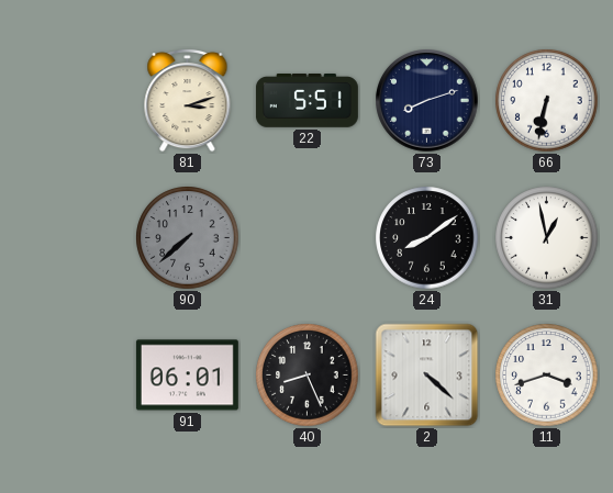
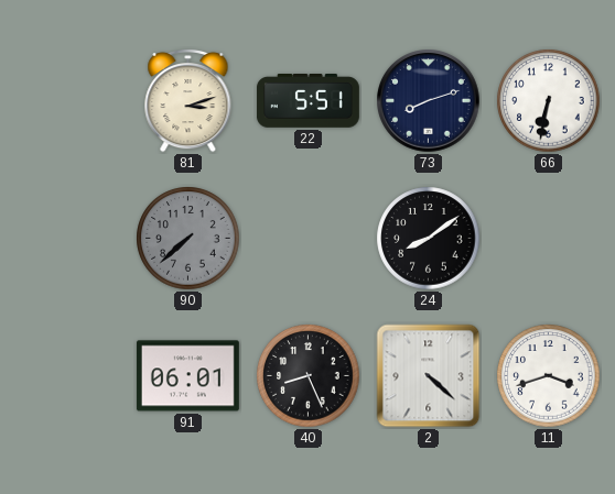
31: 12:58 -> none
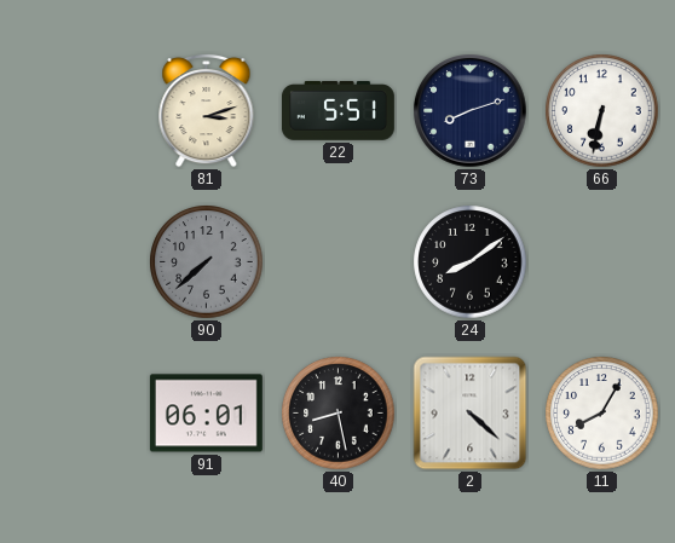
40: 8:26 -> 8:28
11: 3:42 -> 8:05
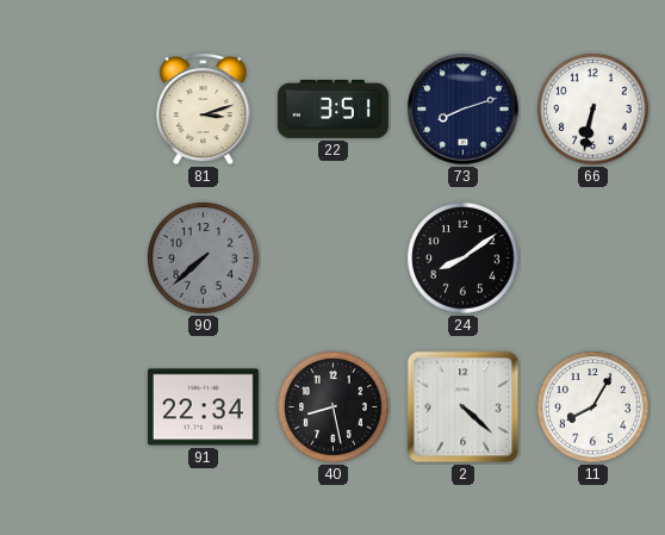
22: 5:51 -> 3:51
91: 06:01 -> 22:34
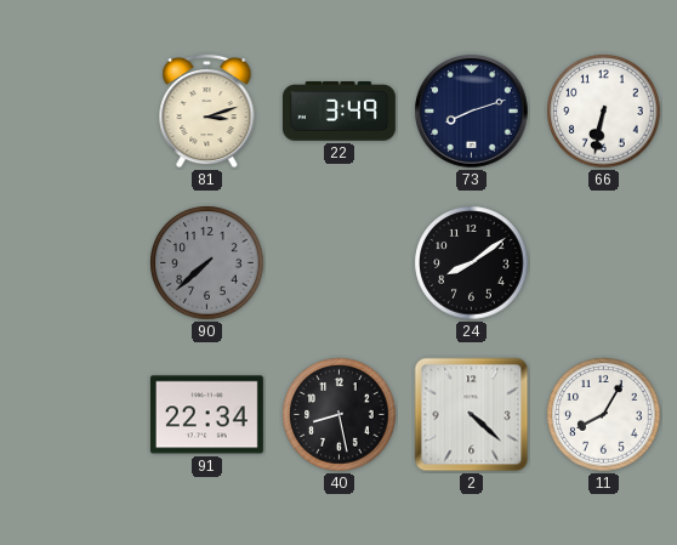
22: 3:51 -> 3:49
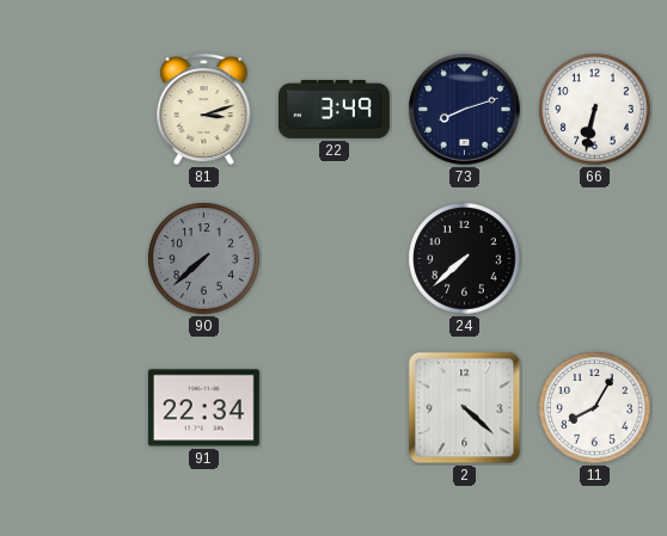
24: 8:09 -> 7:38
40: 8:28 -> none
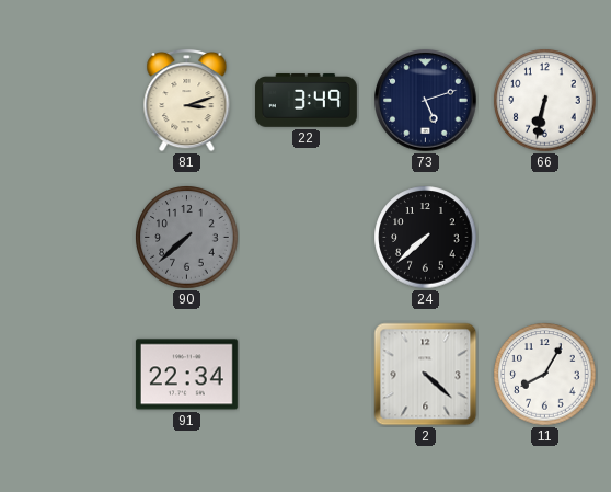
73: 8:12 -> 5:12
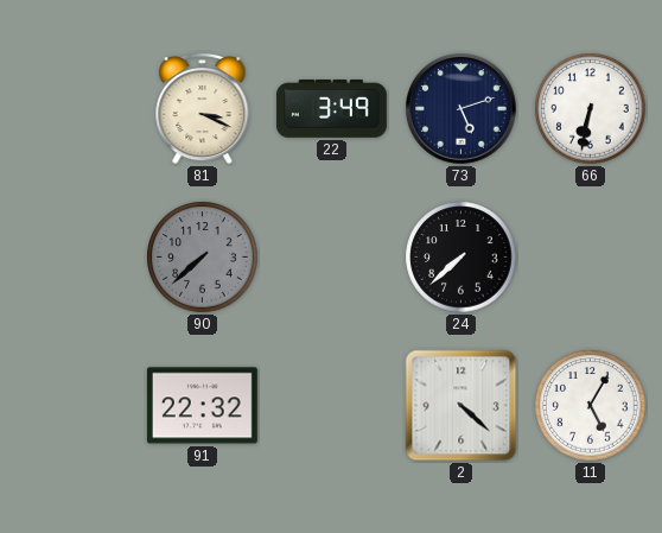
81: 3:12 -> 3:19
91: 22:34 -> 22:32
11: 8:05 -> 5:05
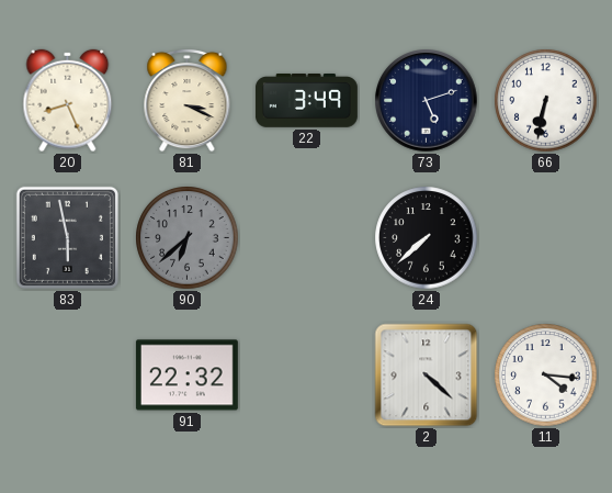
20: none -> 8:26
83: none -> 5:58
90: 7:38 -> 6:38
11: 5:05 -> 4:16
